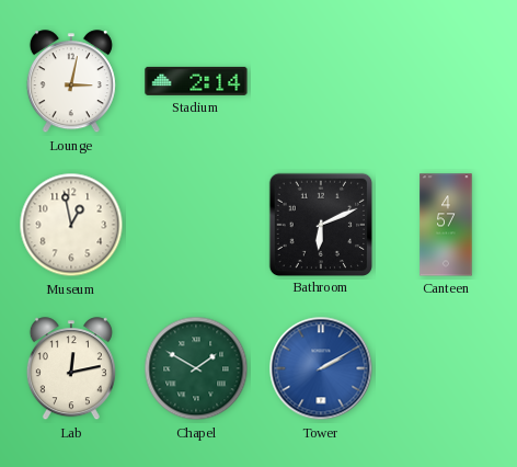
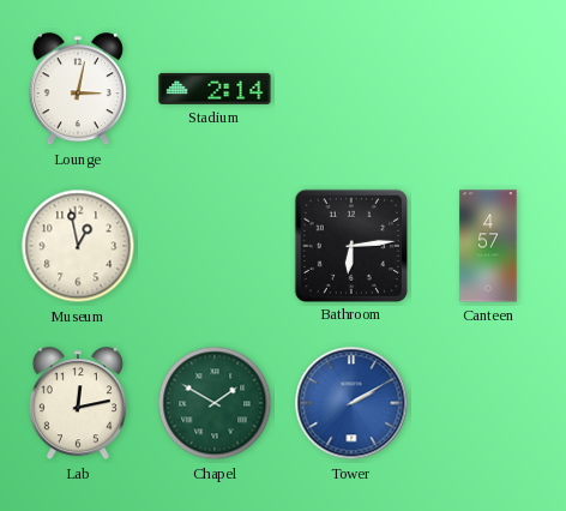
Bathroom: 6:11 -> 6:14
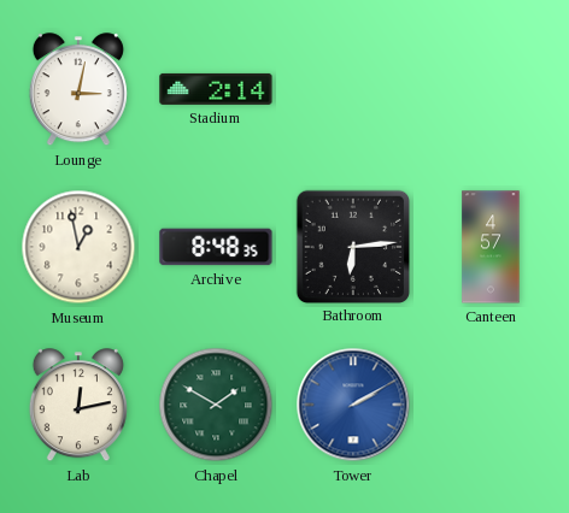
Archive: none -> 8:48
